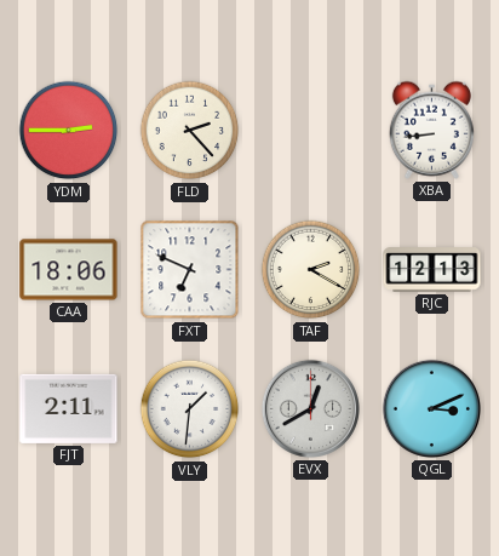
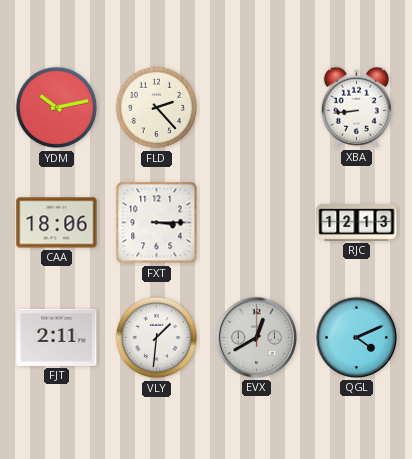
YDM: 2:45 -> 10:13
FXT: 6:49 -> 3:15
TAF: 2:20 -> none
QGL: 3:11 -> 4:11
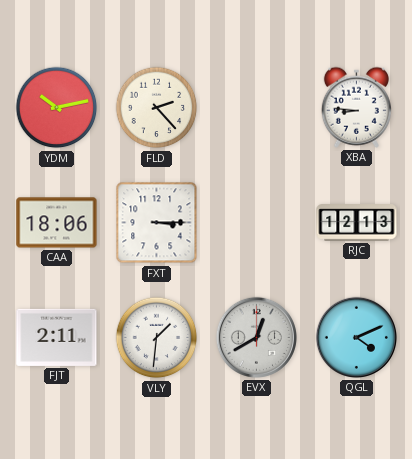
XBA: 8:44 -> 8:46
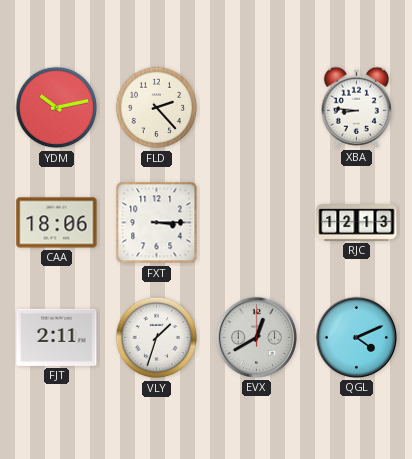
VLY: 1:31 -> 1:33
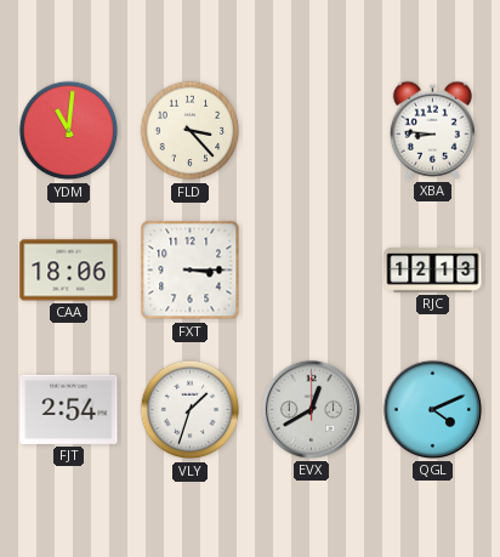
YDM: 10:13 -> 11:01
FLD: 2:23 -> 3:23
FJT: 2:11 -> 2:54
